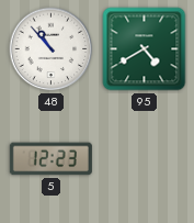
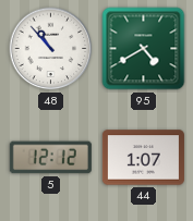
5: 12:23 -> 12:12
44: none -> 1:07
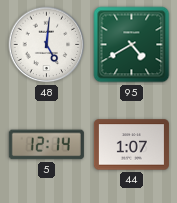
48: 10:53 -> 5:01
5: 12:12 -> 12:14
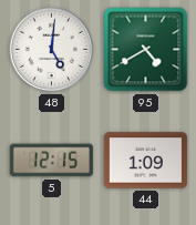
5: 12:14 -> 12:15
44: 1:07 -> 1:09
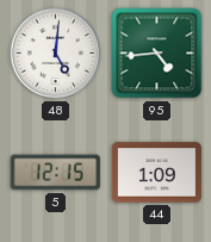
95: 4:40 -> 4:44
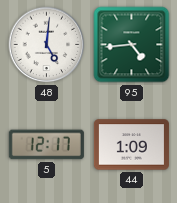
5: 12:15 -> 12:17
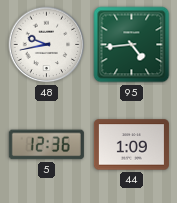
48: 5:01 -> 9:43
5: 12:17 -> 12:36
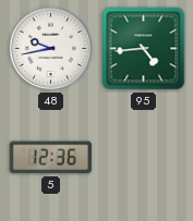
44: 1:09 -> none
